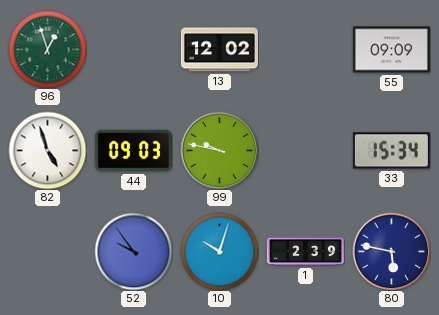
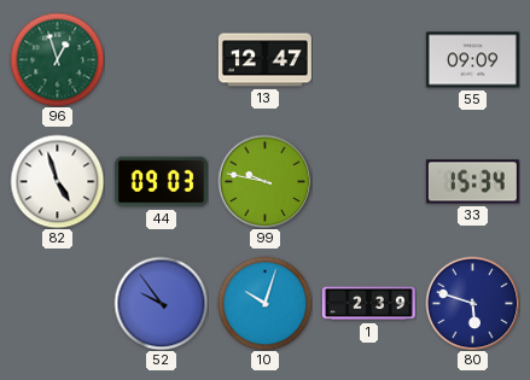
13: 12:02 -> 12:47
80: 5:47 -> 5:48
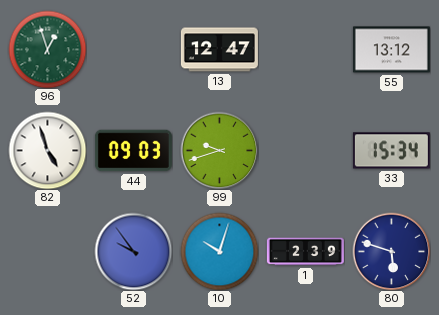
55: 09:09 -> 13:12
99: 9:47 -> 9:42
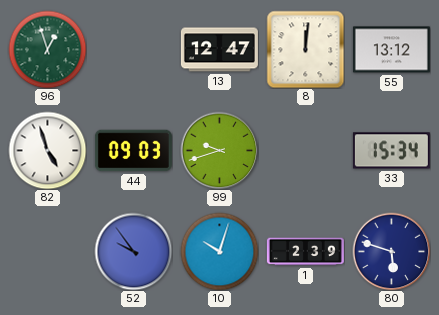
8: none -> 12:01
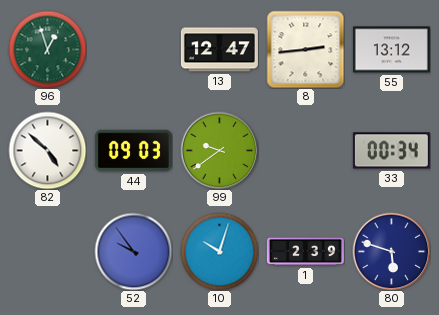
8: 12:01 -> 2:44
82: 4:57 -> 4:52
99: 9:42 -> 9:39
33: 15:34 -> 00:34
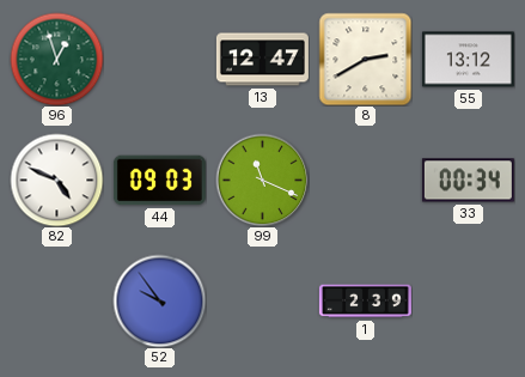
8: 2:44 -> 2:40
82: 4:52 -> 4:49
99: 9:39 -> 11:19
10: 10:03 -> none
80: 5:48 -> none
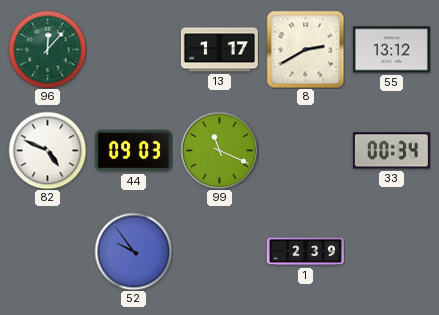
96: 12:57 -> 12:07
13: 12:47 -> 1:17
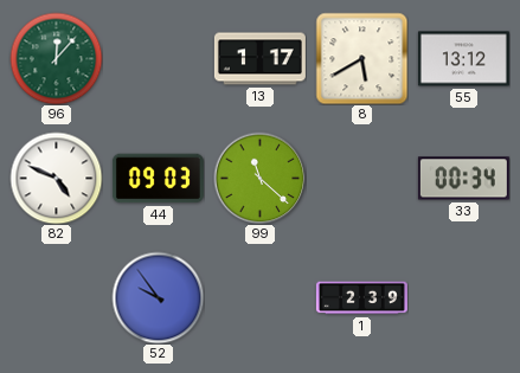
8: 2:40 -> 5:40
99: 11:19 -> 11:22
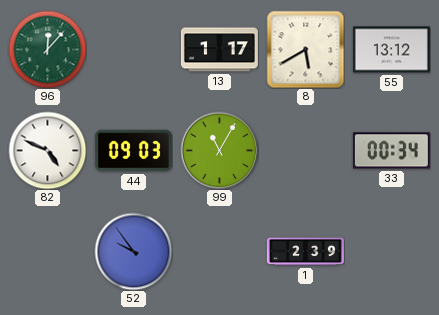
99: 11:22 -> 11:05
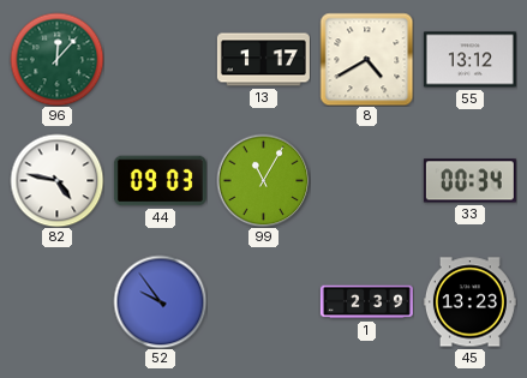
8: 5:40 -> 4:40
82: 4:49 -> 4:47
45: none -> 13:23
